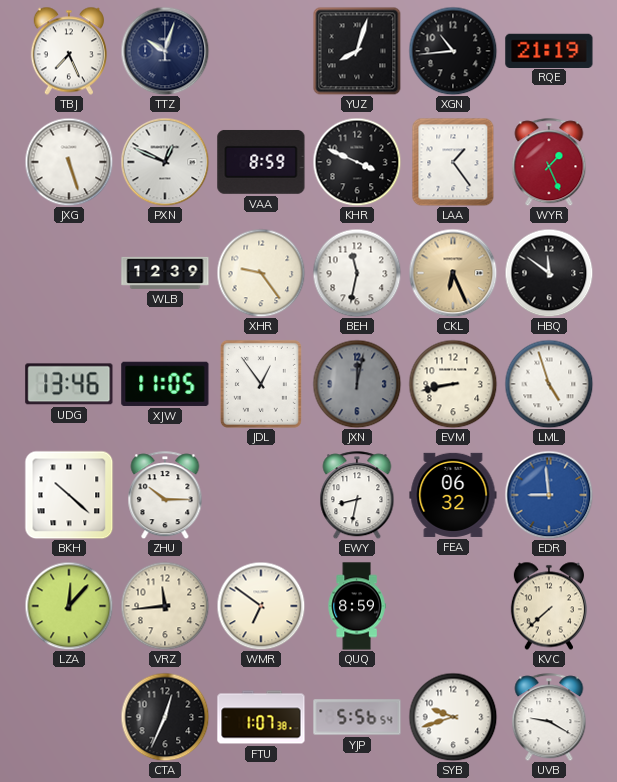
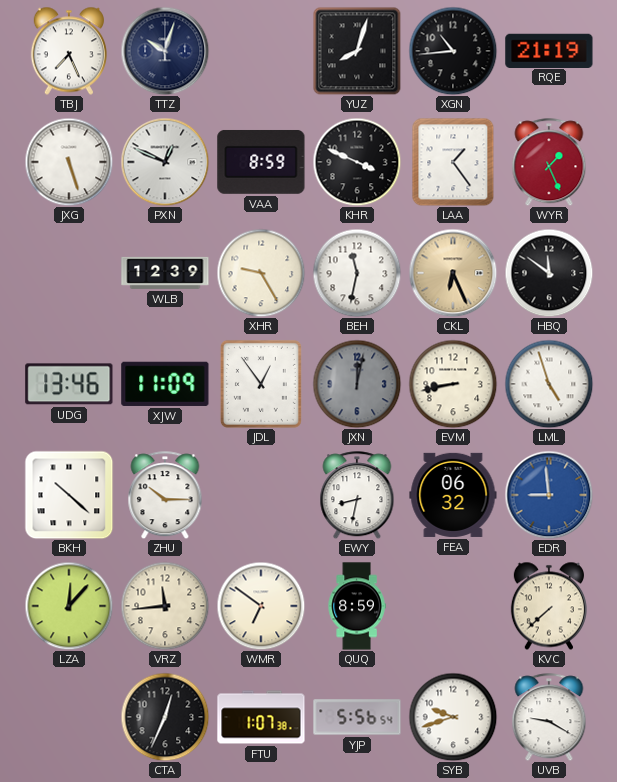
XHR: 9:24 -> 9:25
XJW: 11:05 -> 11:09
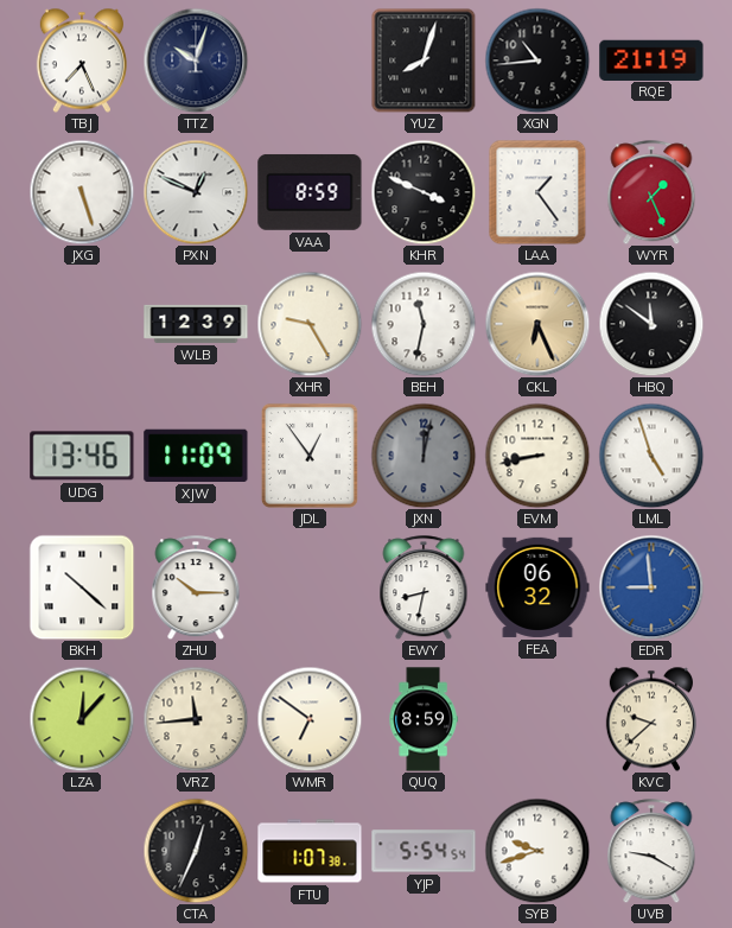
KVC: 7:38 -> 9:38
YJP: 5:56 -> 5:54
